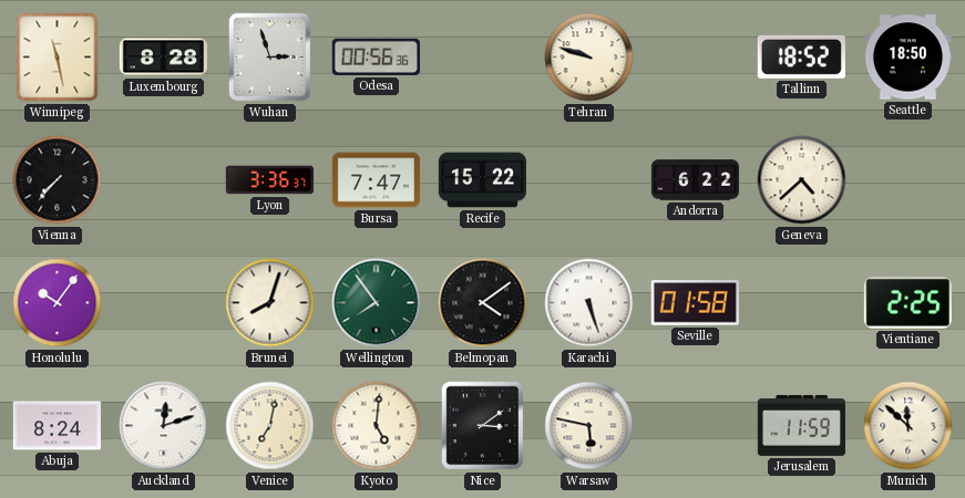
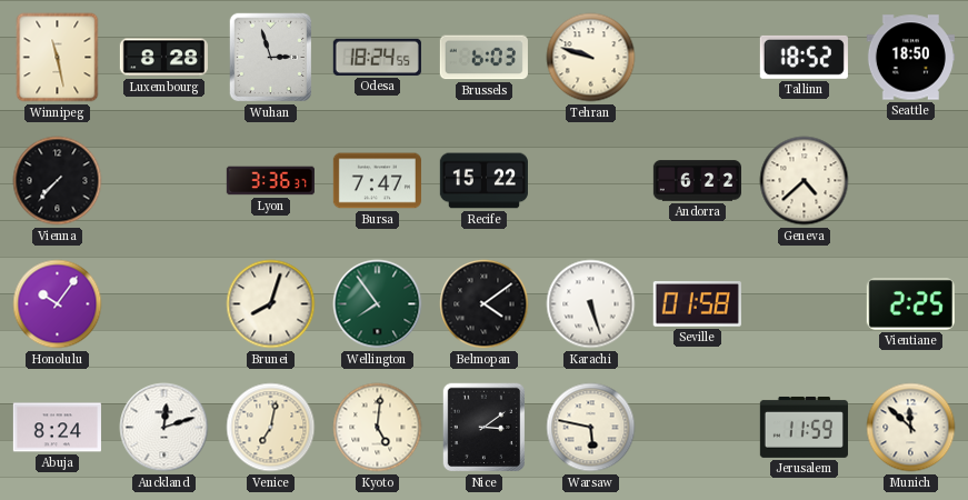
Odesa: 00:56 -> 18:24
Brussels: none -> 6:03
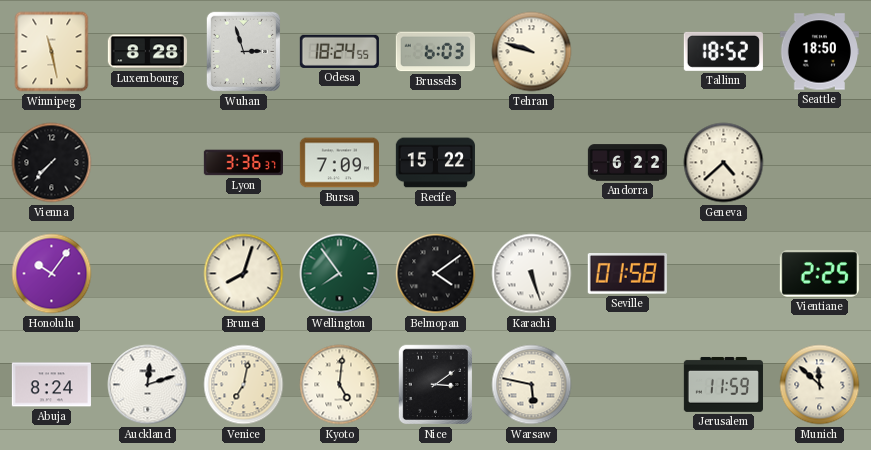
Bursa: 7:47 -> 7:09
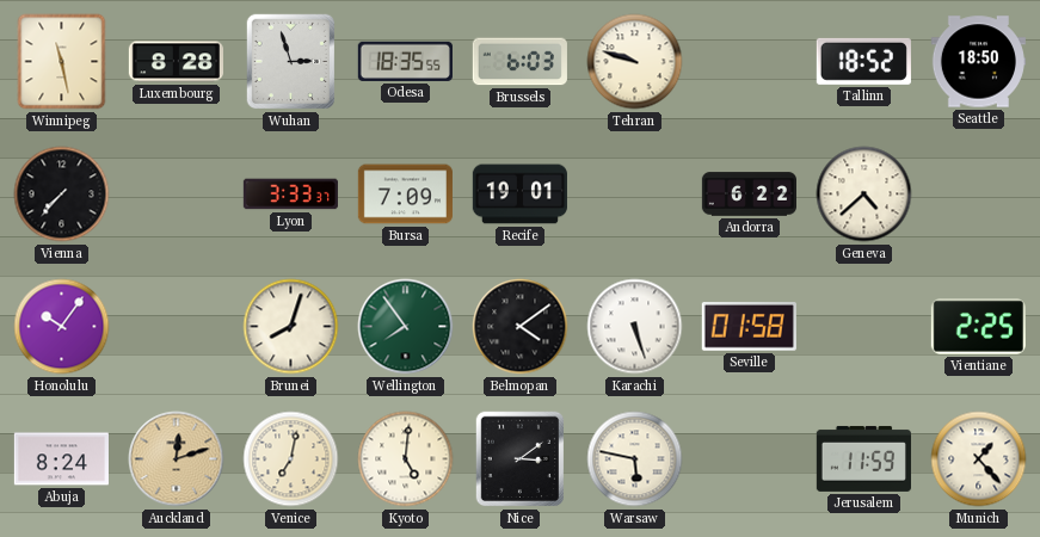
Odesa: 18:24 -> 18:35
Lyon: 3:36 -> 3:33
Recife: 15:22 -> 19:01
Auckland dial: white -> champagne
Munich: 11:52 -> 1:23
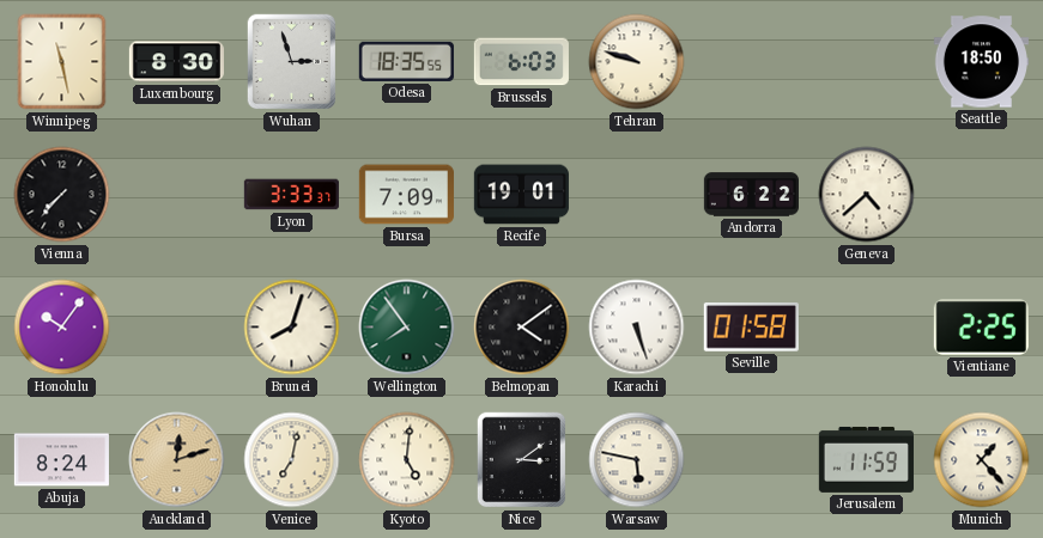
Luxembourg: 8:28 -> 8:30
Tallinn: 18:52 -> none
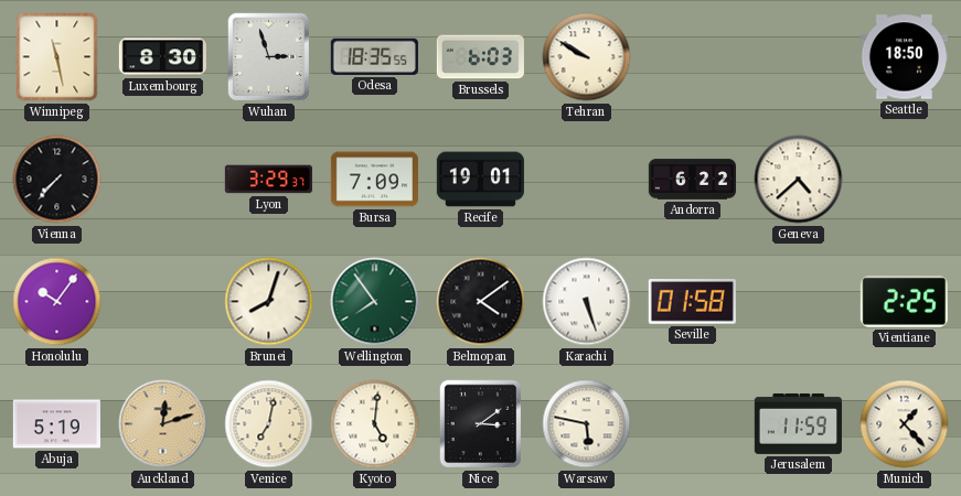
Tehran: 9:48 -> 9:50
Lyon: 3:33 -> 3:29
Abuja: 8:24 -> 5:19
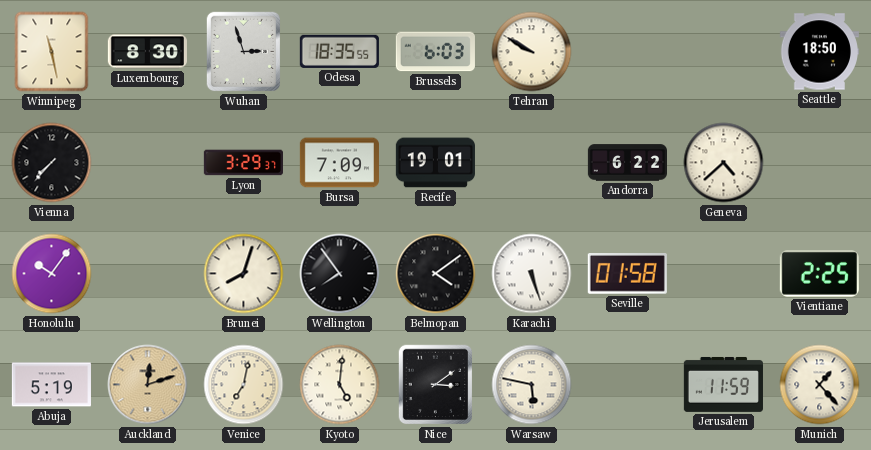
Wellington dial: green -> black
